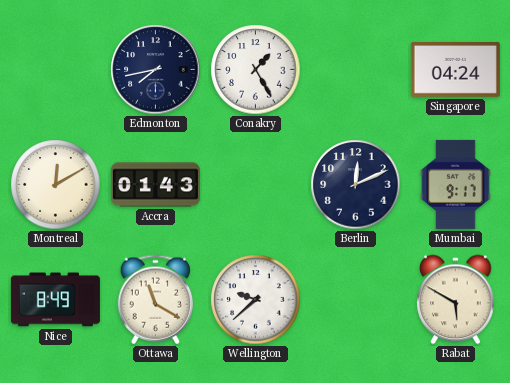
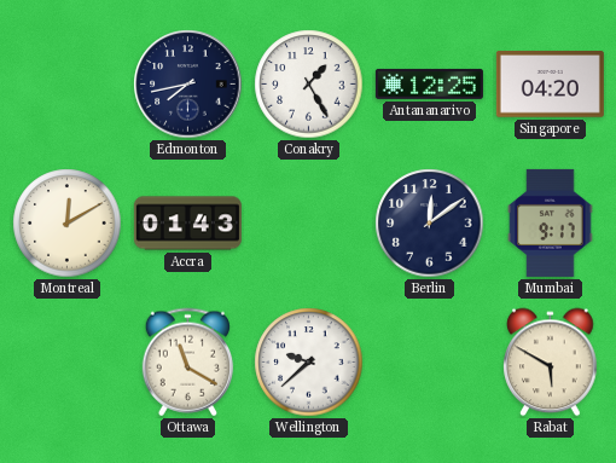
Antananarivo: none -> 12:25
Singapore: 04:24 -> 04:20
Berlin: 12:11 -> 12:09
Nice: 8:49 -> none
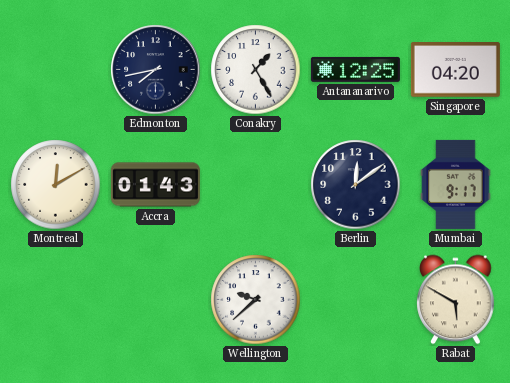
Ottawa: 11:20 -> none
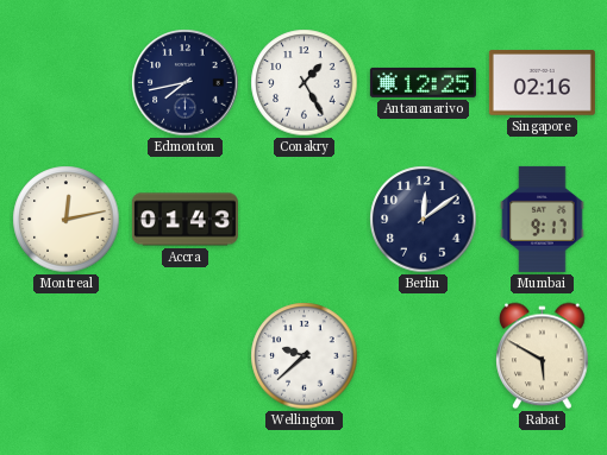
Singapore: 04:20 -> 02:16
Montreal: 12:10 -> 12:13
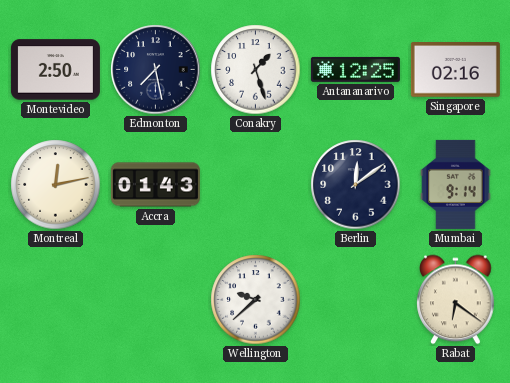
Montevideo: none -> 2:50
Edmonton: 7:43 -> 7:28
Conakry: 1:25 -> 1:27
Mumbai: 9:17 -> 9:14
Rabat: 5:50 -> 6:21
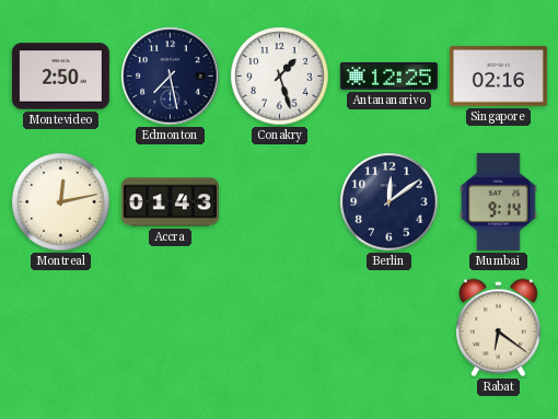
Wellington: 9:38 -> none
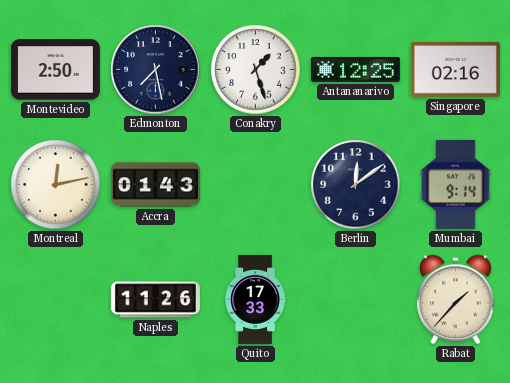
Naples: none -> 11:26
Quito: none -> 17:33
Rabat: 6:21 -> 1:37
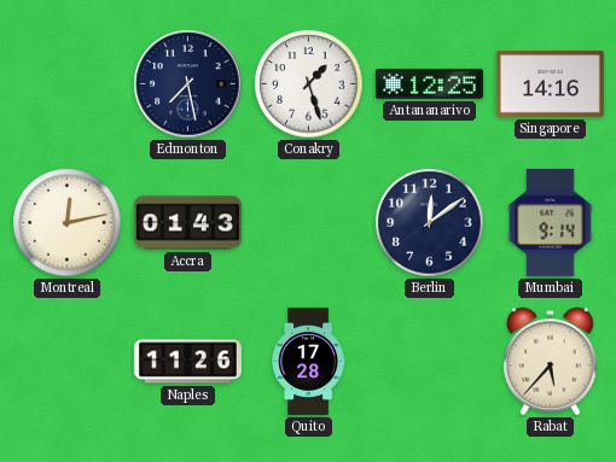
Montevideo: 2:50 -> none
Singapore: 02:16 -> 14:16
Quito: 17:33 -> 17:28
Rabat: 1:37 -> 5:37
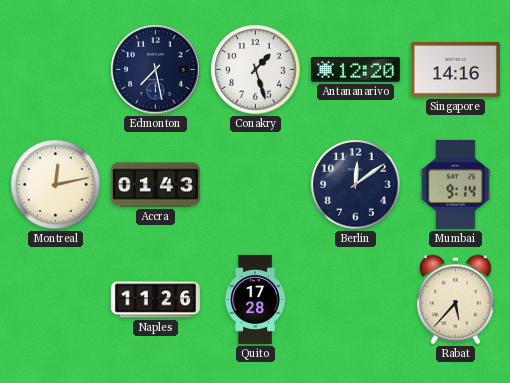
Antananarivo: 12:25 -> 12:20
